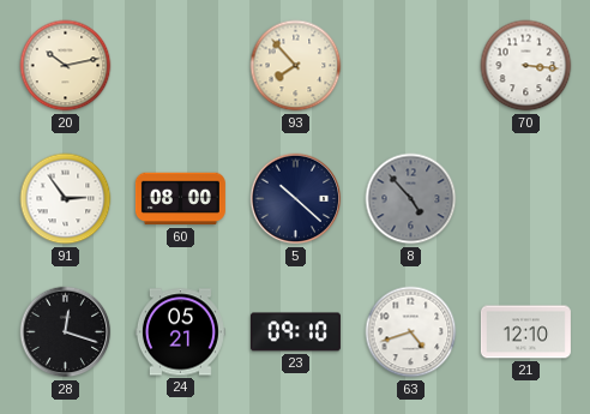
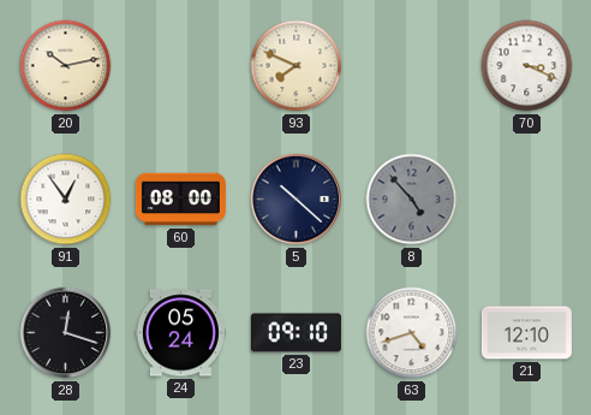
93: 7:53 -> 7:49
70: 3:16 -> 3:19
91: 2:54 -> 12:54
24: 05:21 -> 05:24
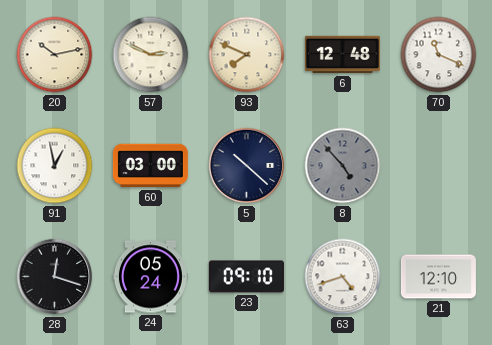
57: none -> 2:49
6: none -> 12:48
70: 3:19 -> 11:19
91: 12:54 -> 12:58
60: 08:00 -> 03:00
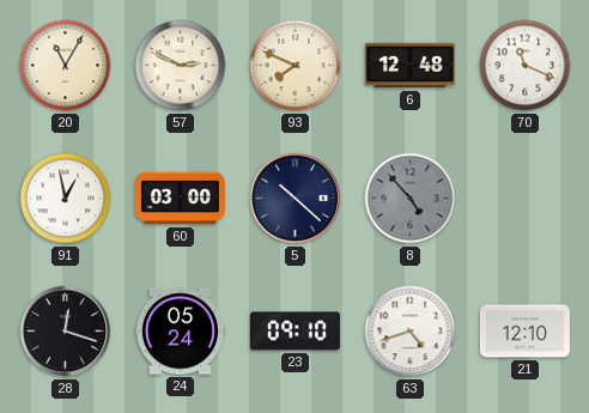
20: 10:13 -> 11:05
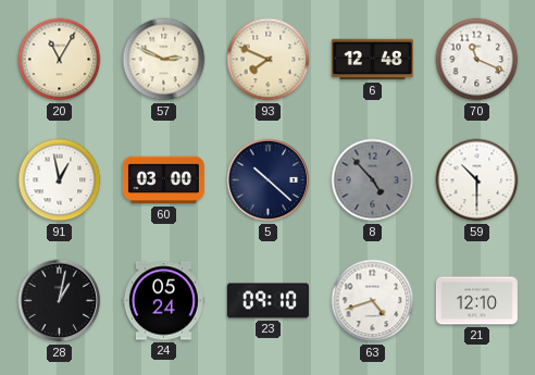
59: none -> 10:30
28: 12:18 -> 1:02
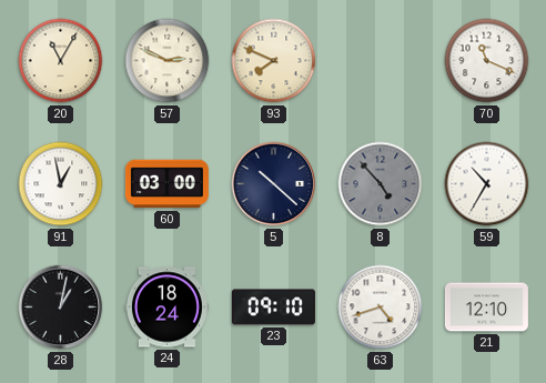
6: 12:48 -> none
59: 10:30 -> 10:35
24: 05:24 -> 18:24
